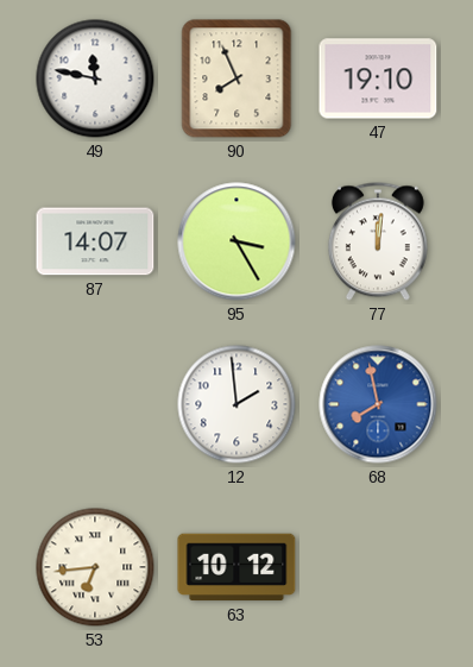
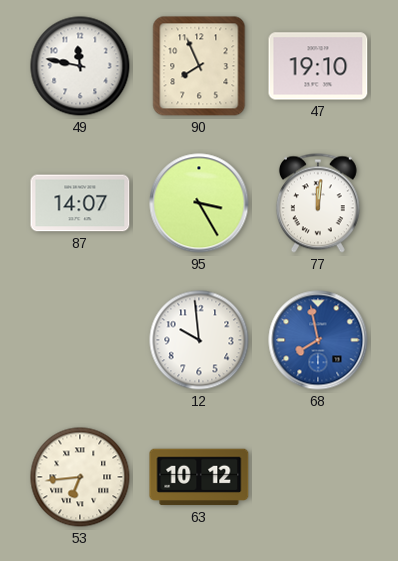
12: 1:59 -> 9:59
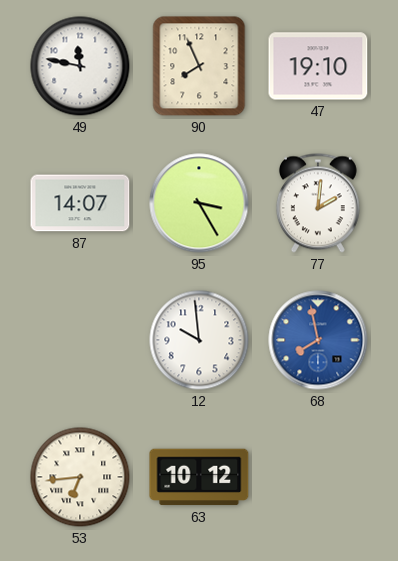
77: 12:01 -> 2:01
